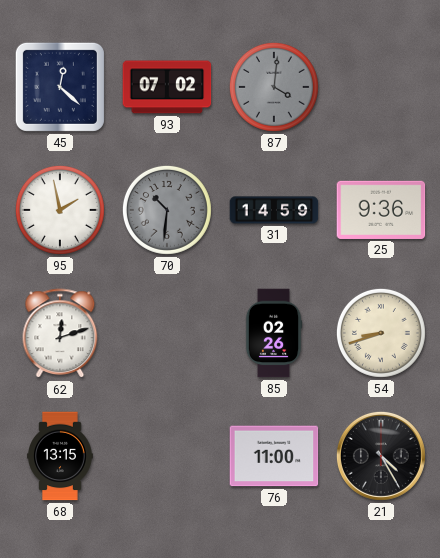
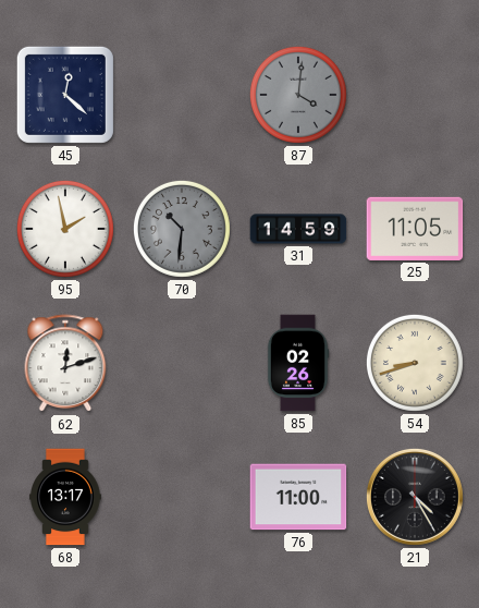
93: 07:02 -> none
25: 9:36 -> 11:05
68: 13:15 -> 13:17
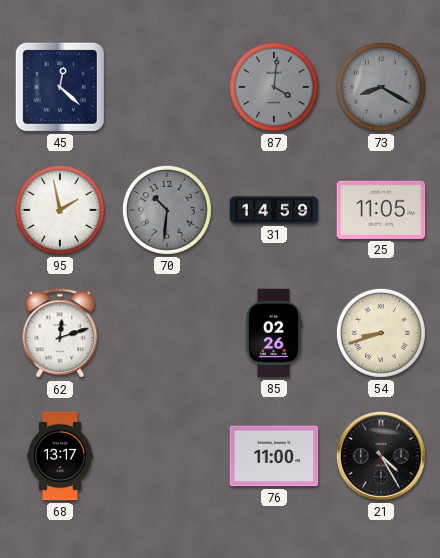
73: none -> 8:20
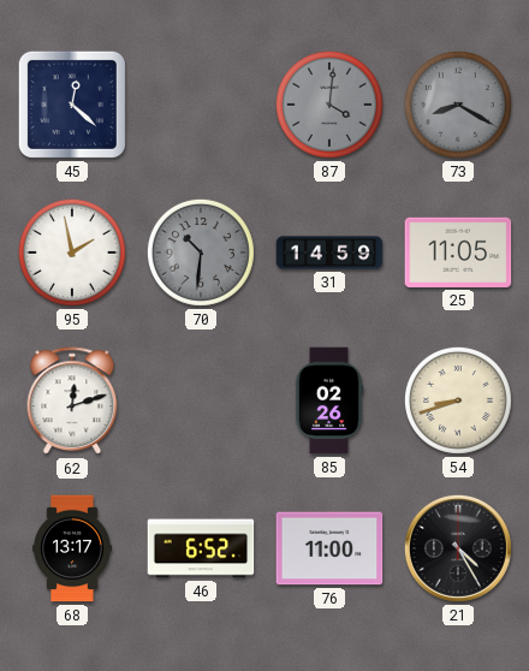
46: none -> 6:52
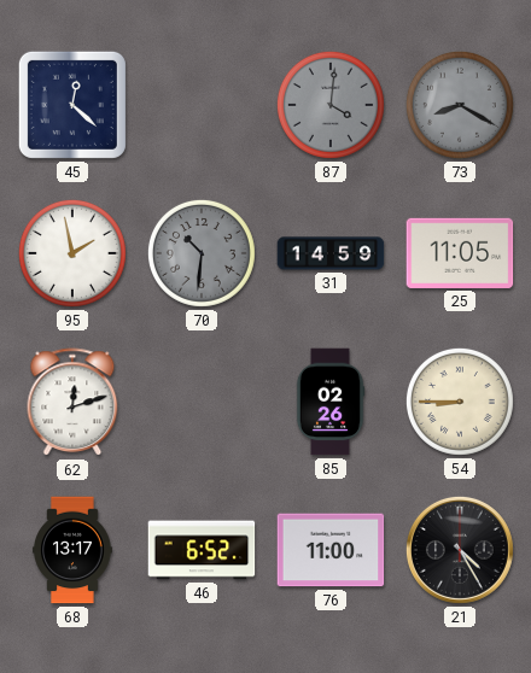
54: 8:42 -> 8:45
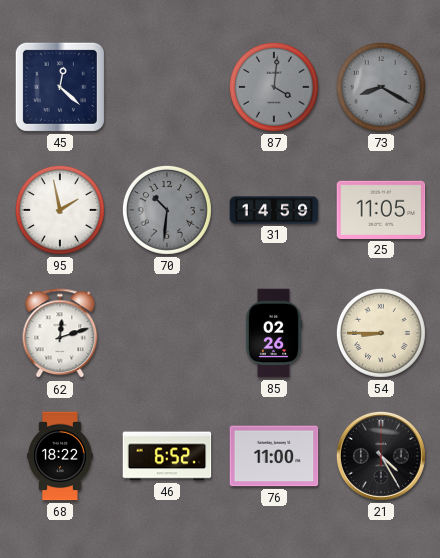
68: 13:17 -> 18:22
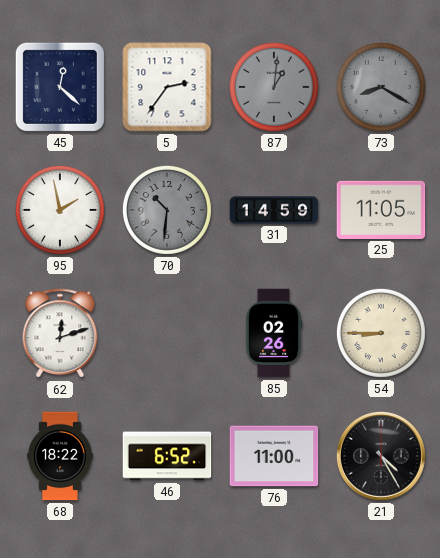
5: none -> 2:36
87: 4:01 -> 1:01
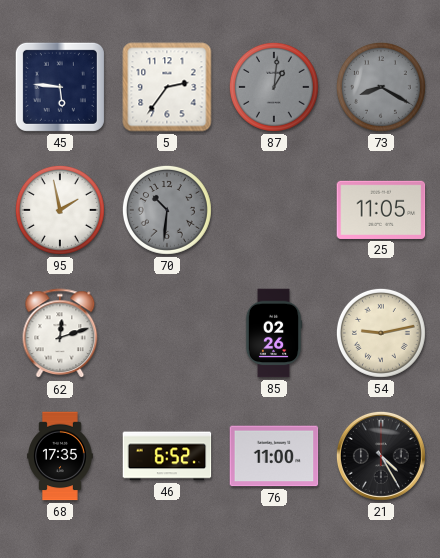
45: 12:22 -> 5:46
31: 14:59 -> none
54: 8:45 -> 9:13
68: 18:22 -> 17:35
